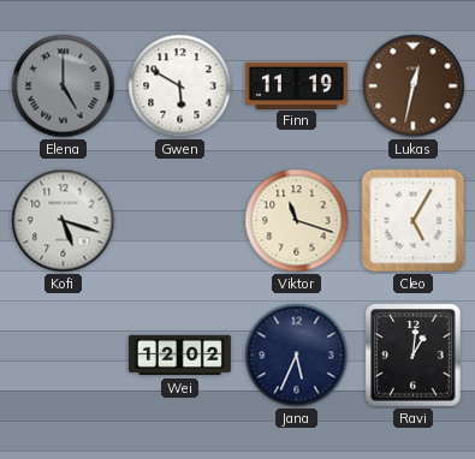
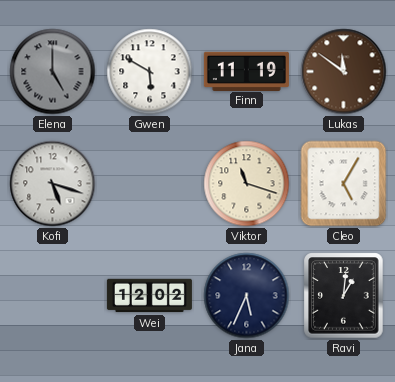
Lukas: 12:32 -> 11:51
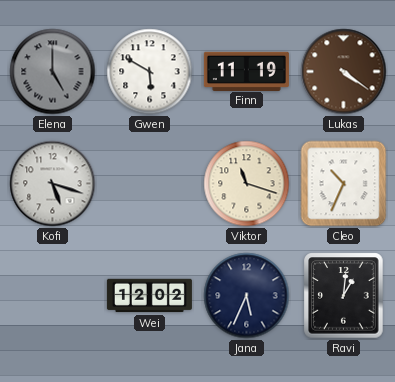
Lukas: 11:51 -> 4:21
Cleo: 5:05 -> 10:34
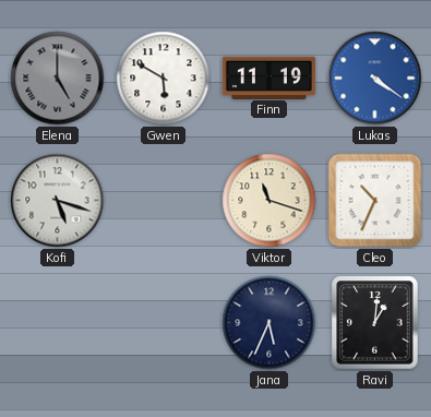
Lukas dial: brown -> blue
Wei: 12:02 -> none
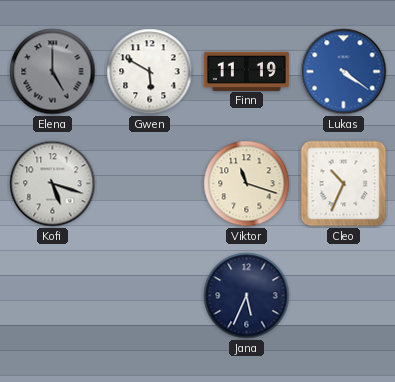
Ravi: 1:01 -> none
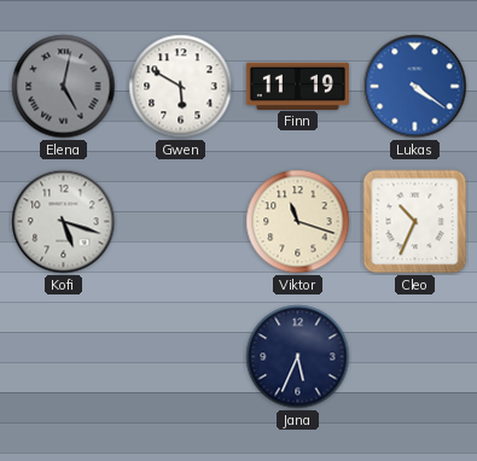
Elena: 5:00 -> 5:02
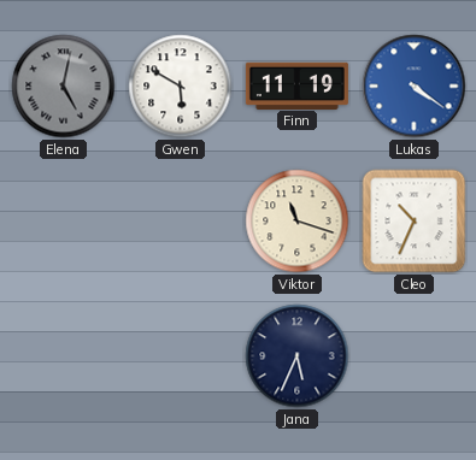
Kofi: 5:18 -> none
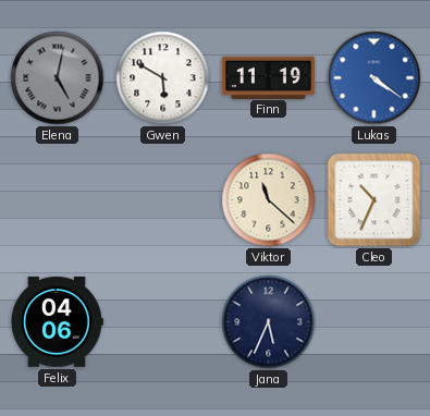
Viktor: 11:18 -> 11:22
Felix: none -> 04:06
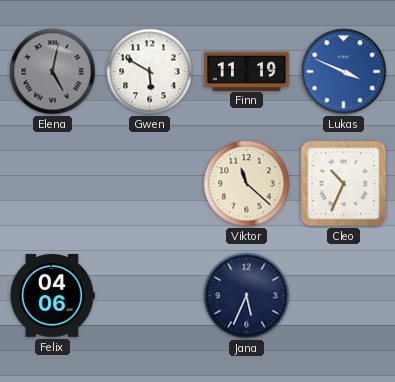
Lukas: 4:21 -> 3:49
